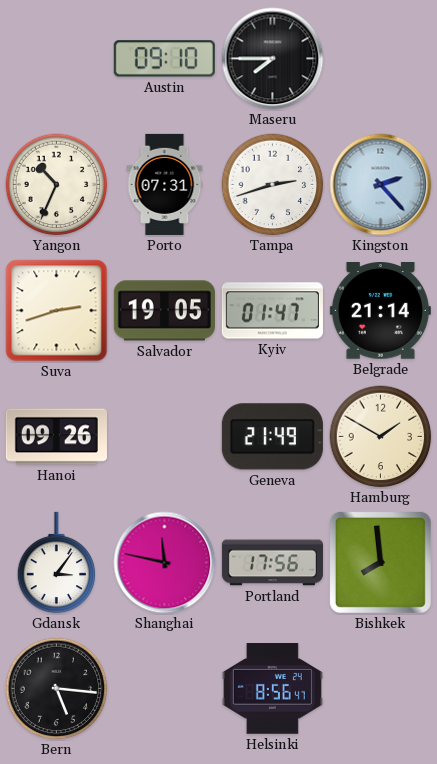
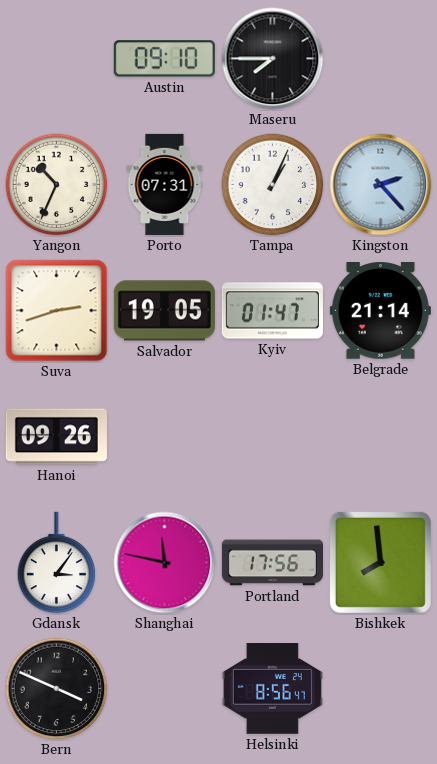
Tampa: 2:42 -> 1:04
Geneva: 21:49 -> none
Hamburg: 1:50 -> none
Bern: 5:16 -> 3:49
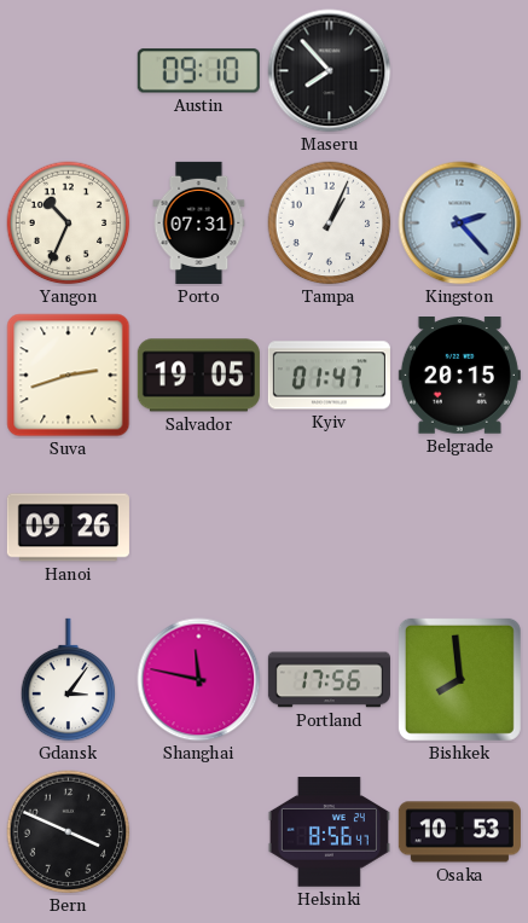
Maseru: 7:45 -> 7:53
Belgrade: 21:14 -> 20:15
Osaka: none -> 10:53
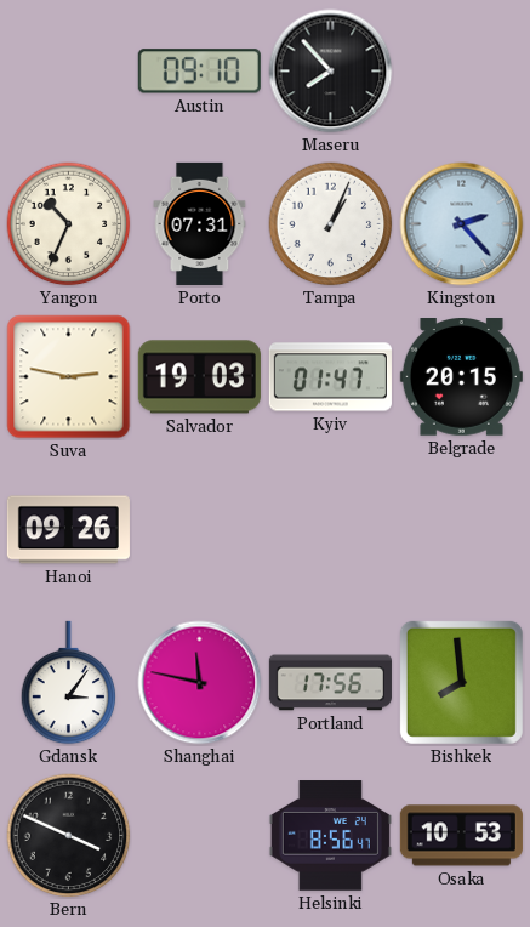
Suva: 2:42 -> 2:47
Salvador: 19:05 -> 19:03
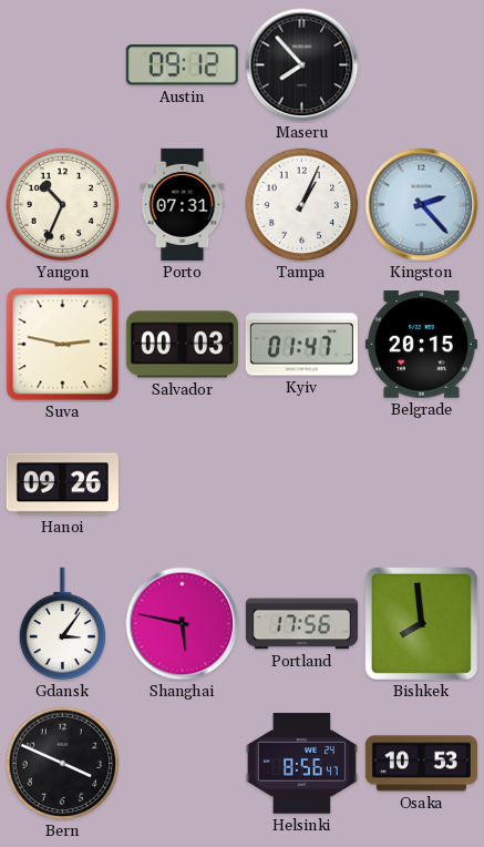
Austin: 09:10 -> 09:12
Salvador: 19:03 -> 00:03
Shanghai: 11:47 -> 5:47
